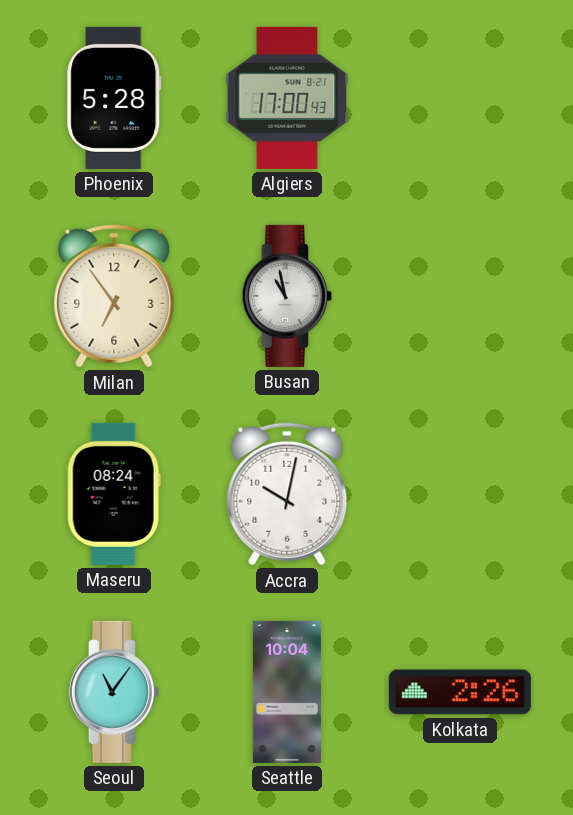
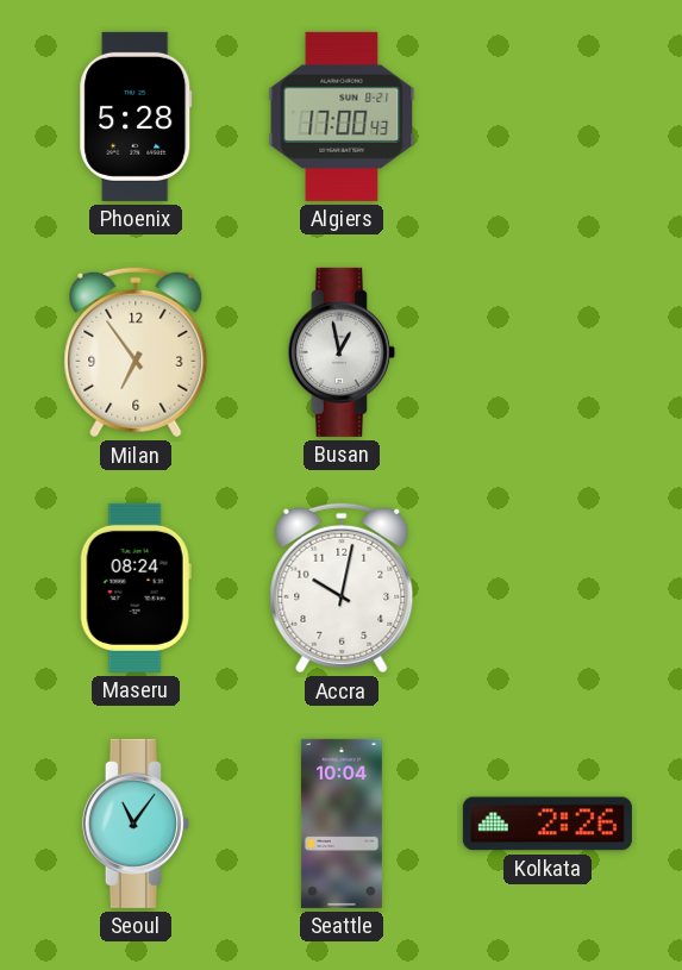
Busan: 10:58 -> 12:58
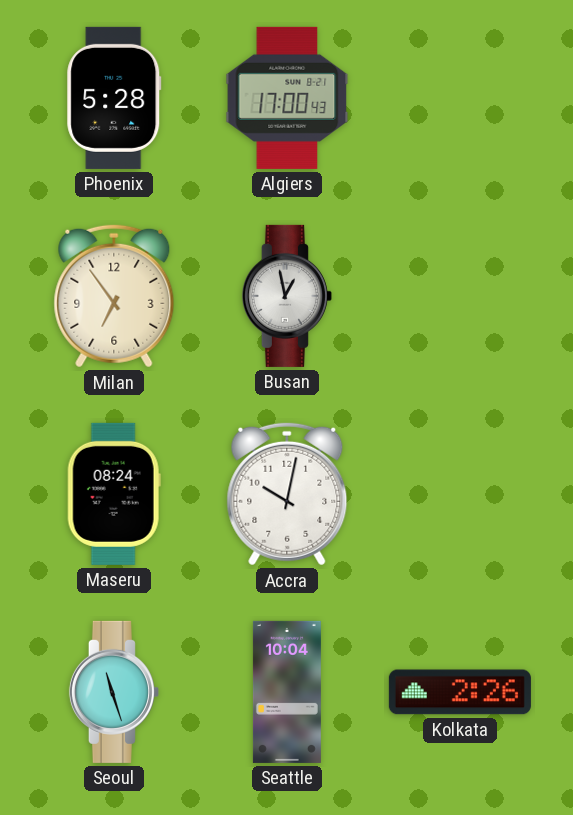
Seoul: 11:06 -> 11:27
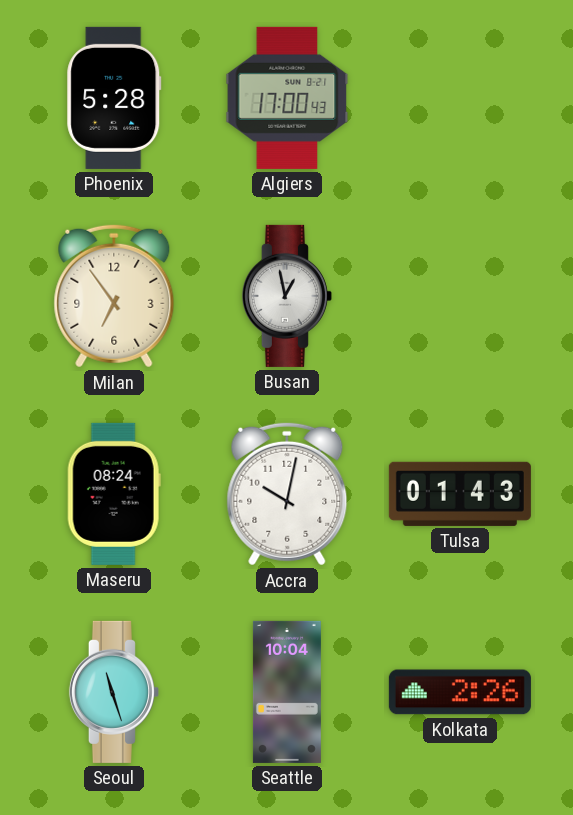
Tulsa: none -> 01:43
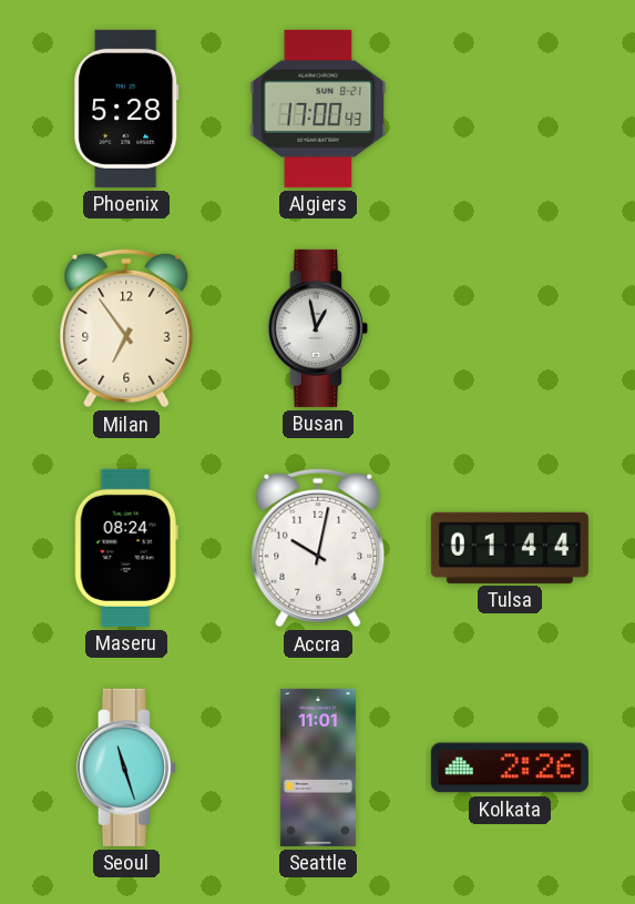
Tulsa: 01:43 -> 01:44
Seattle: 10:04 -> 11:01
